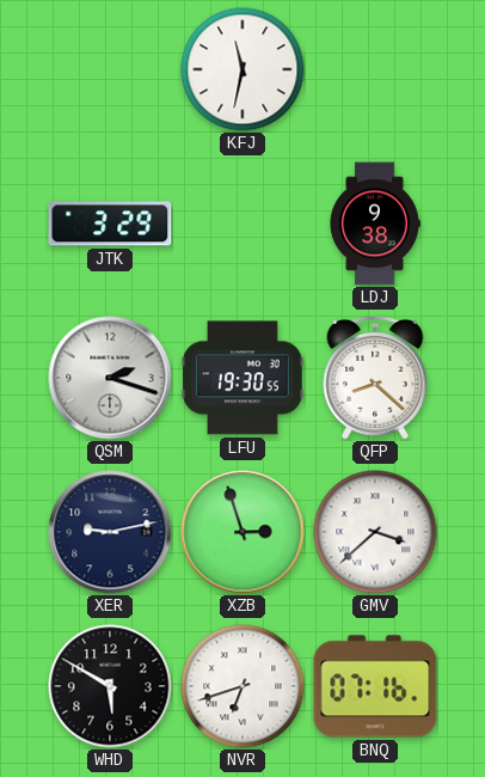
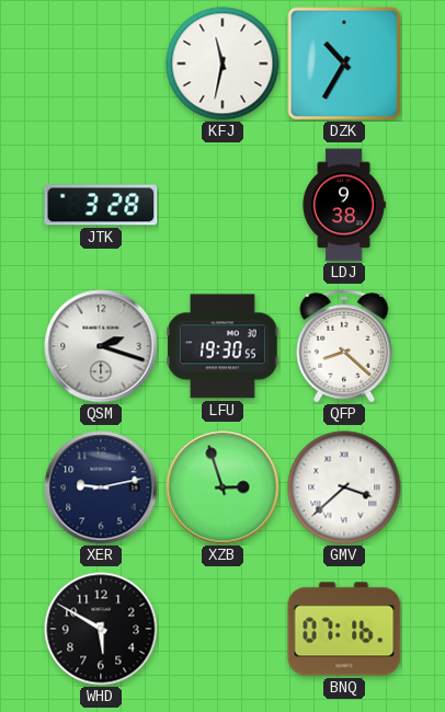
DZK: none -> 10:35
JTK: 3:29 -> 3:28
NVR: 6:42 -> none
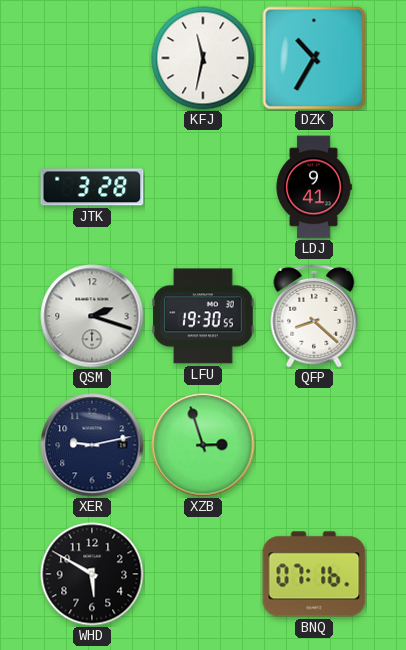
LDJ: 9:38 -> 9:41
GMV: 3:38 -> none
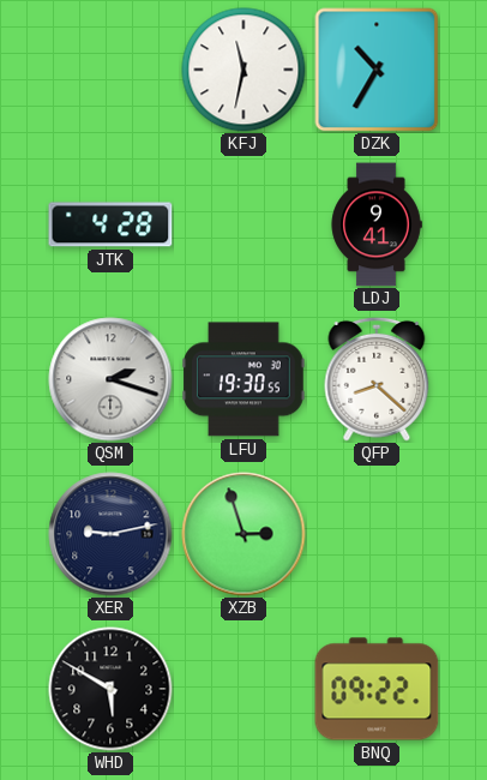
JTK: 3:28 -> 4:28
BNQ: 07:16 -> 09:22
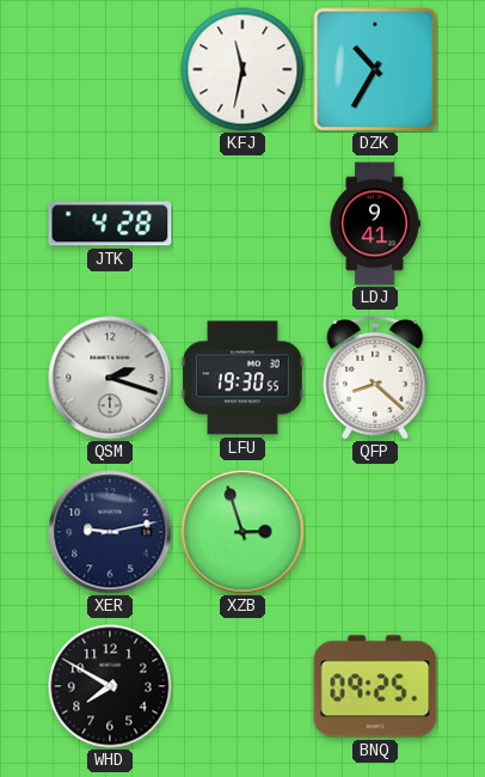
WHD: 5:50 -> 7:50
BNQ: 09:22 -> 09:25
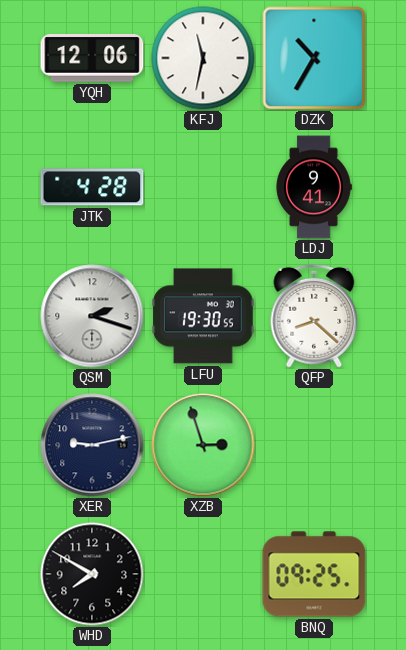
YQH: none -> 12:06
